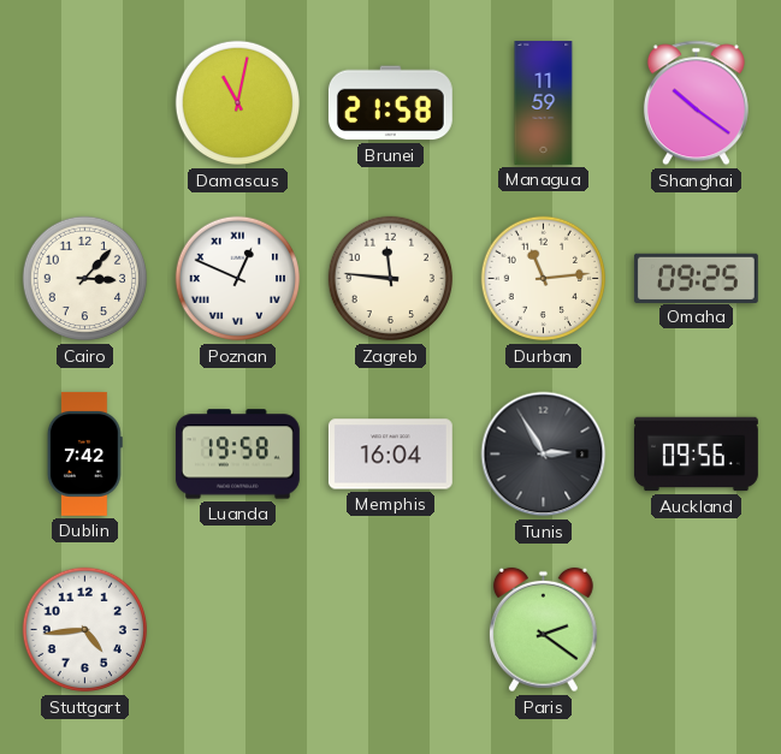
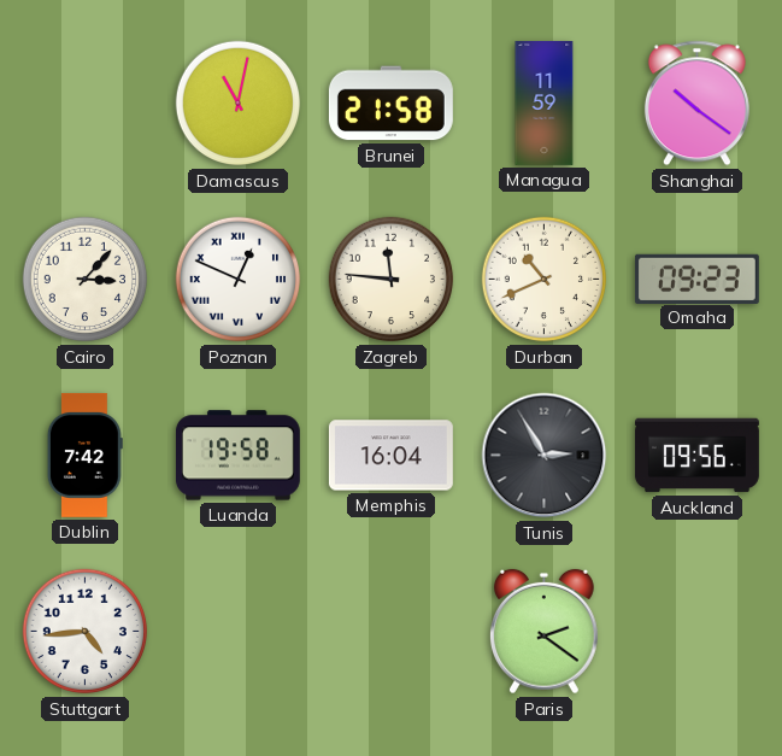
Durban: 11:14 -> 10:41
Omaha: 09:25 -> 09:23
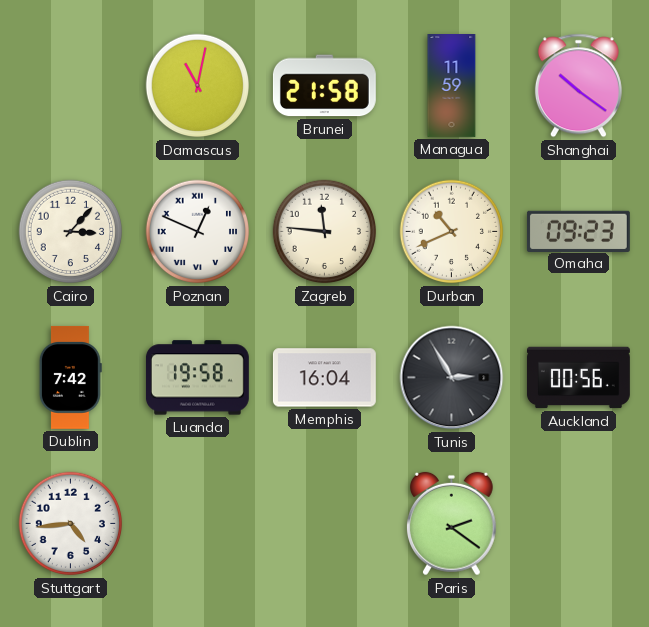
Auckland: 09:56 -> 00:56
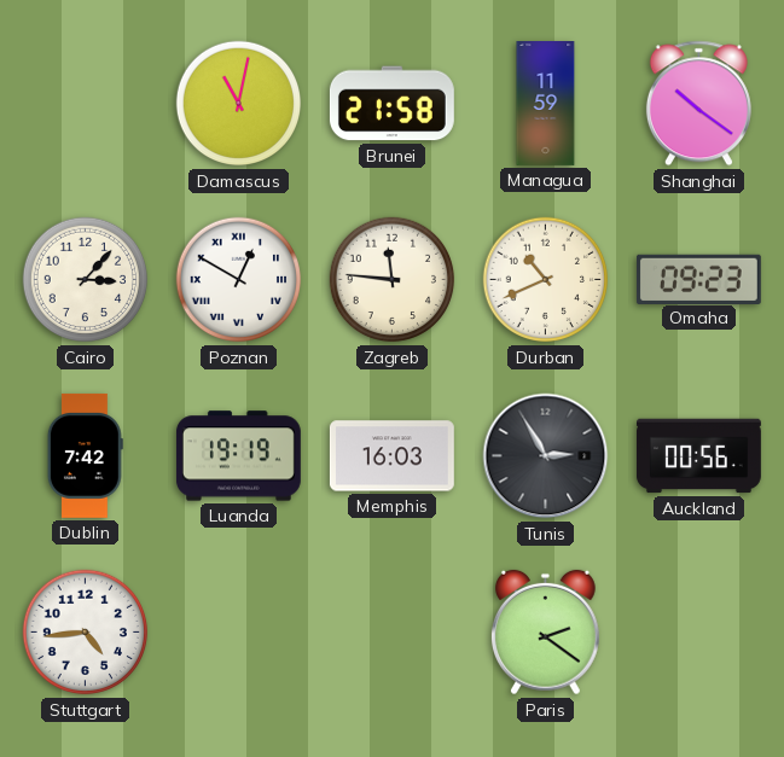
Poznan: 12:49 -> 12:50
Luanda: 19:58 -> 19:19
Memphis: 16:04 -> 16:03
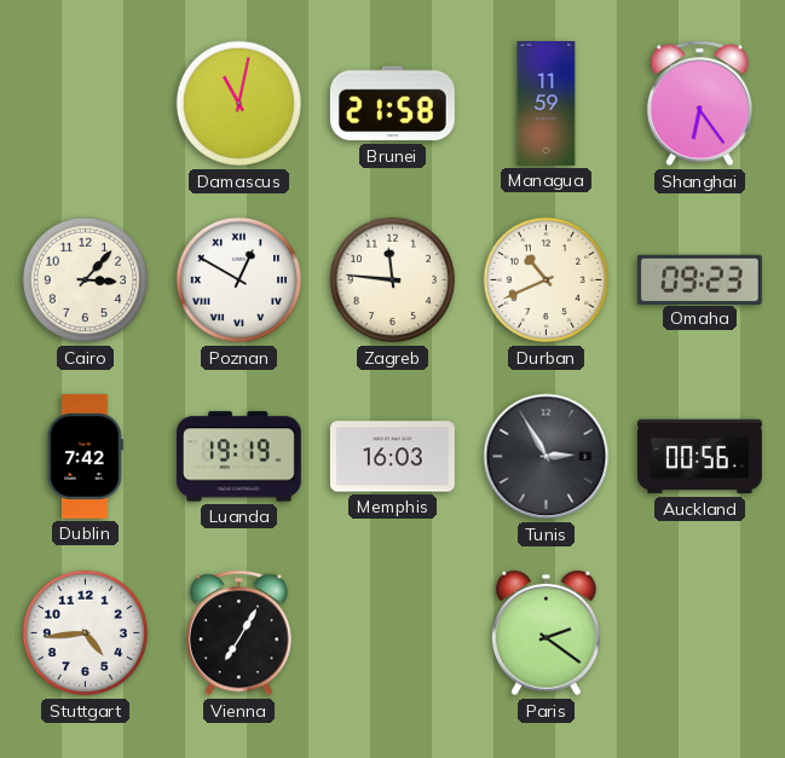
Shanghai: 10:21 -> 6:24
Vienna: none -> 7:05
